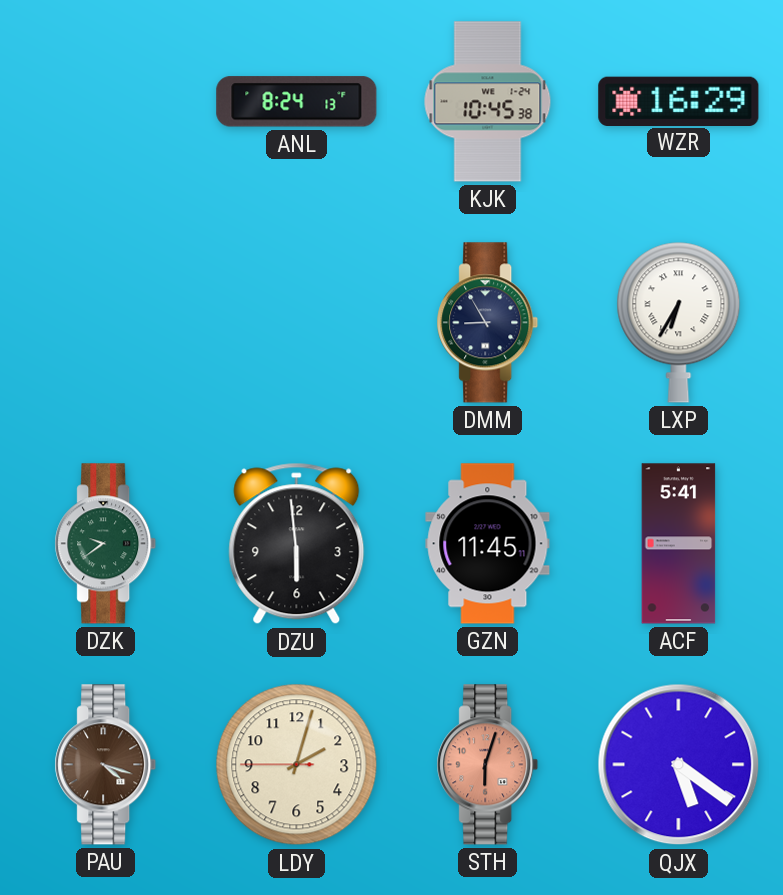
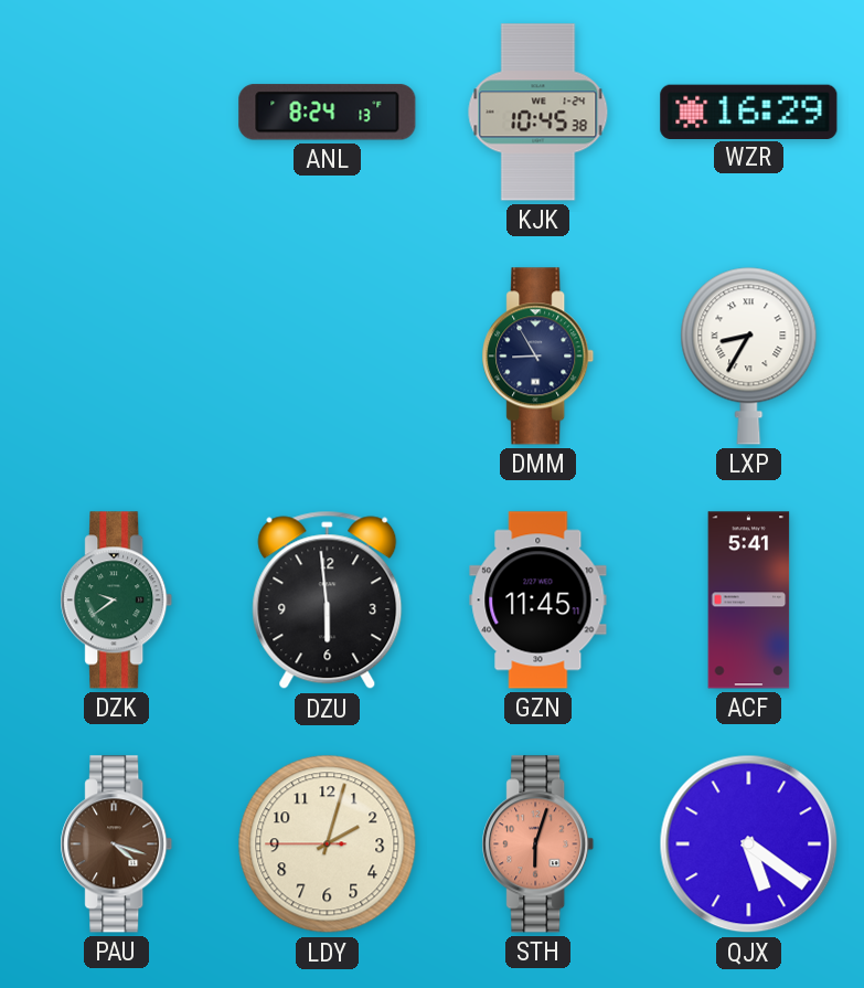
LXP: 6:35 -> 8:35
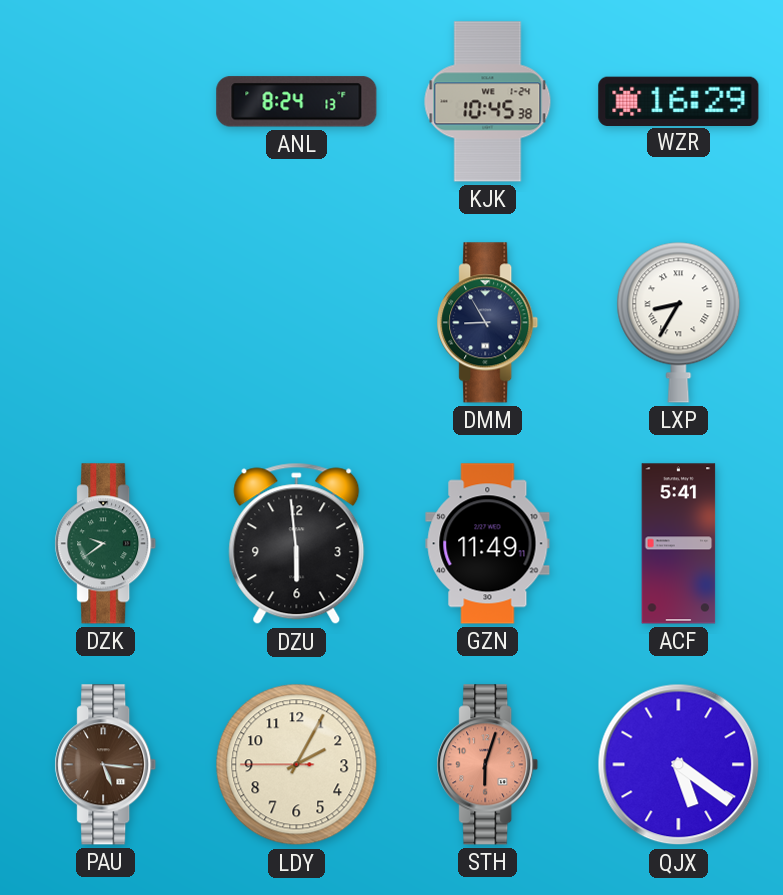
GZN: 11:45 -> 11:49
PAU: 4:18 -> 5:16
LDY: 2:02 -> 2:04
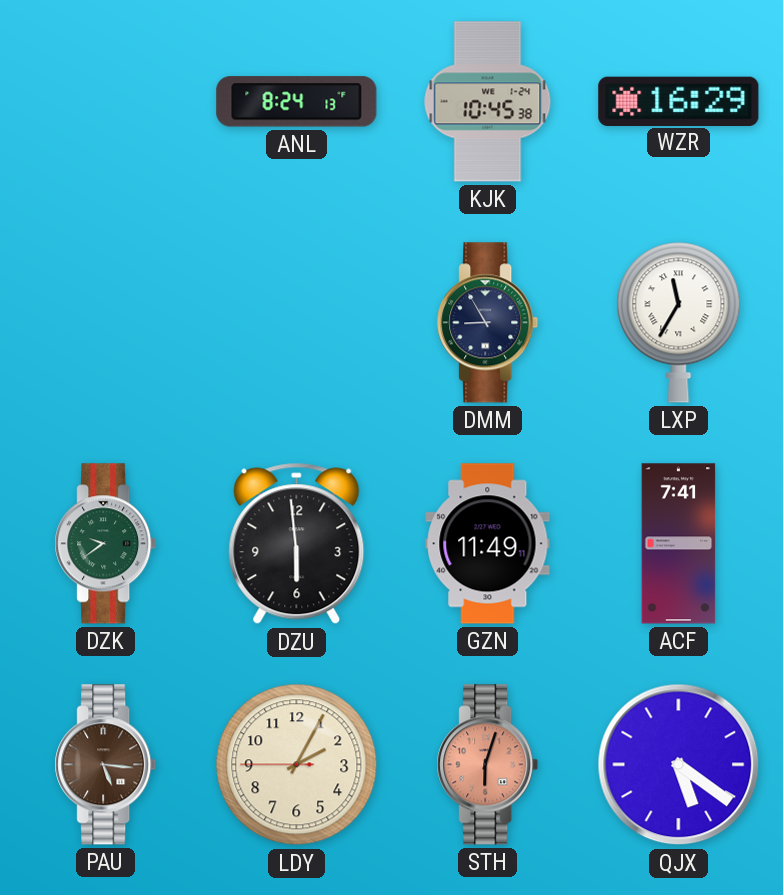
LXP: 8:35 -> 11:35
ACF: 5:41 -> 7:41
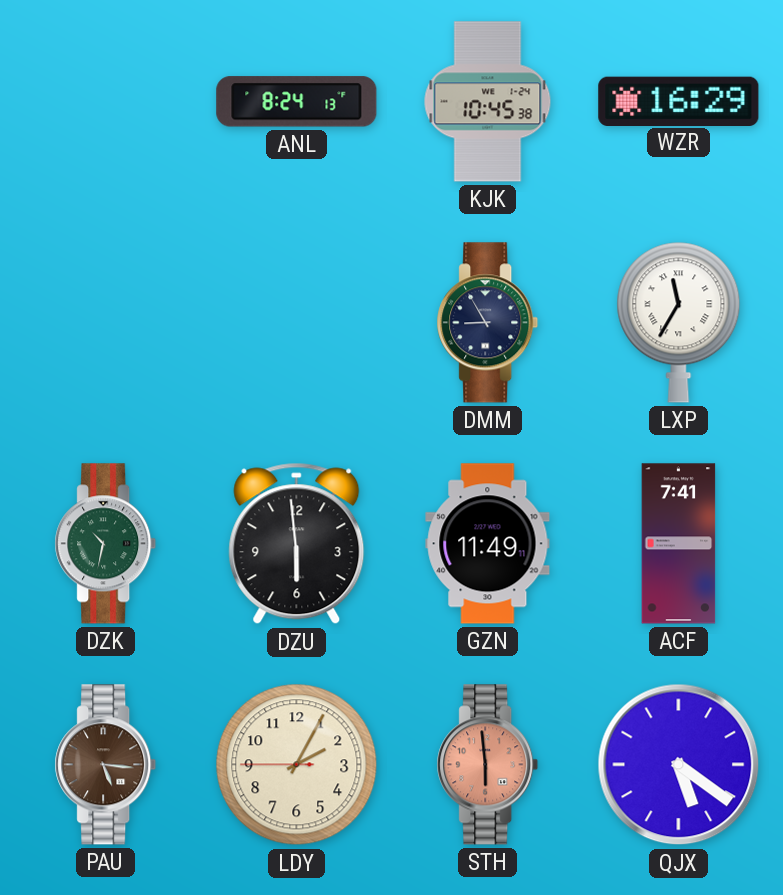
DZK: 9:39 -> 10:32
STH: 6:03 -> 5:59
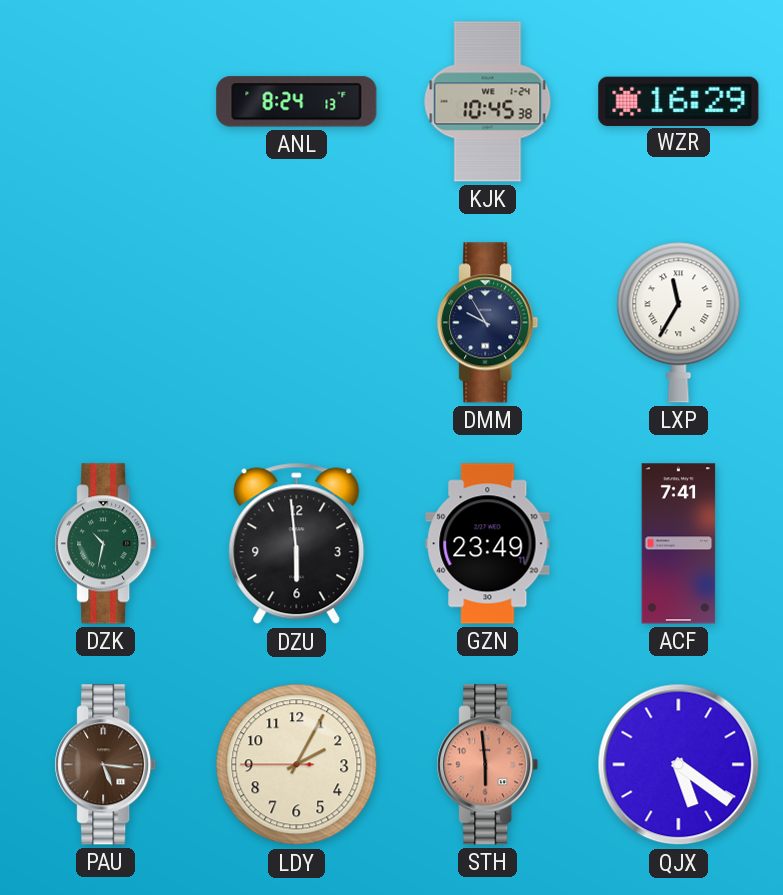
DMM: 8:55 -> 9:55
GZN: 11:49 -> 23:49
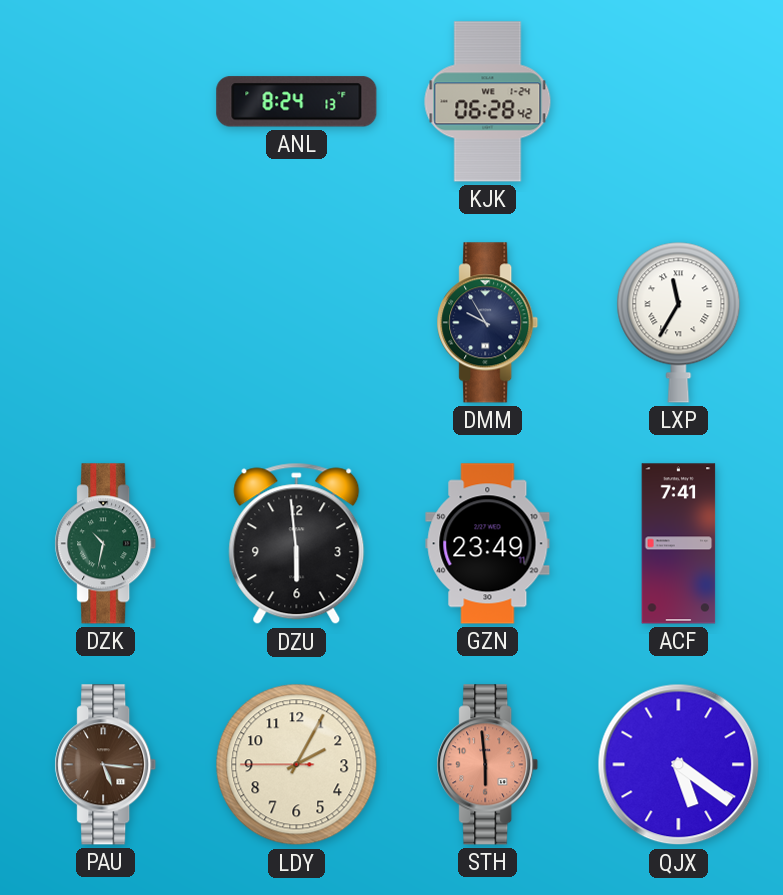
KJK: 10:45 -> 06:28
WZR: 16:29 -> none
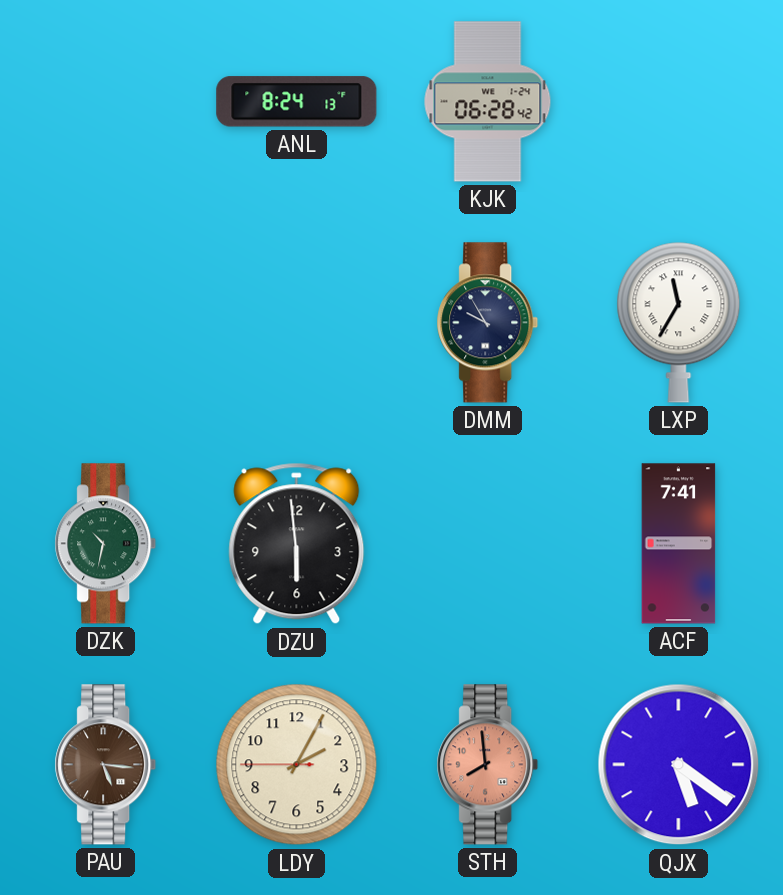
GZN: 23:49 -> none
STH: 5:59 -> 7:59
